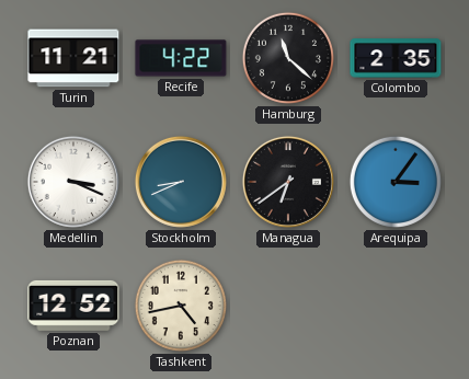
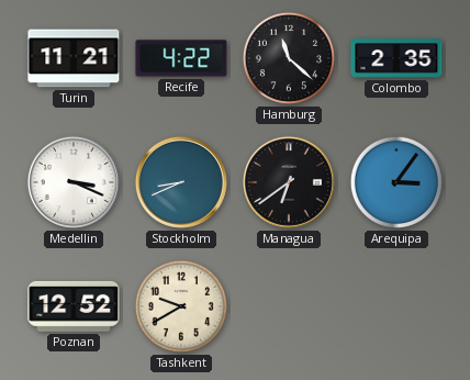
Tashkent: 4:43 -> 9:40
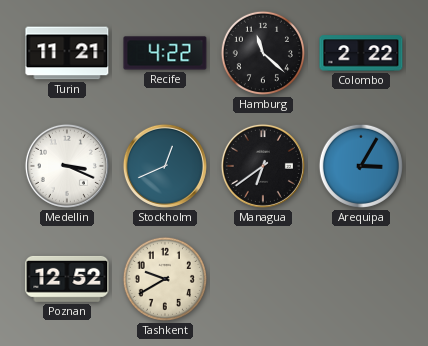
Colombo: 2:35 -> 2:22
Stockholm: 8:41 -> 12:41
Arequipa: 3:06 -> 3:05
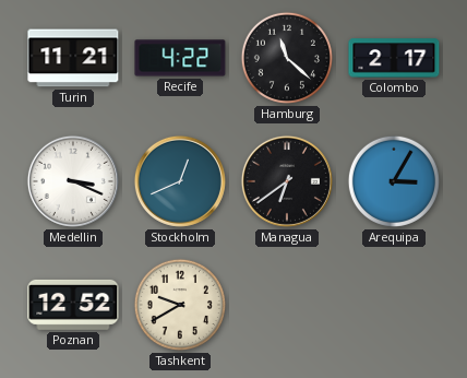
Colombo: 2:22 -> 2:17
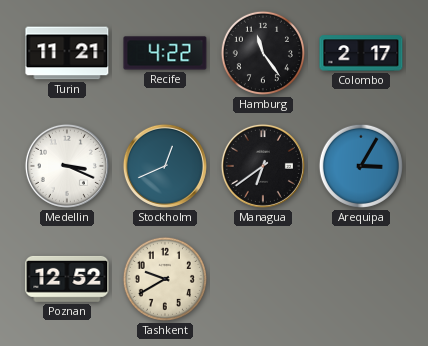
Hamburg: 11:22 -> 11:24
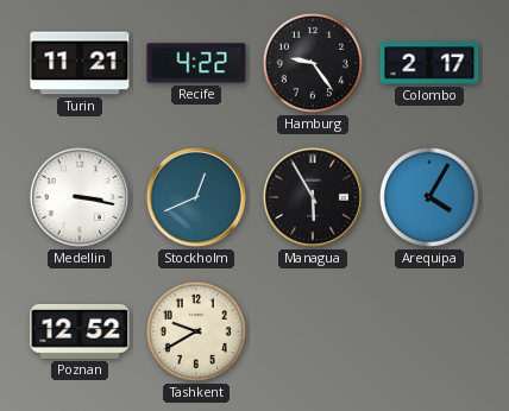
Hamburg: 11:24 -> 9:24
Medellin: 3:19 -> 3:17
Managua: 6:39 -> 5:55
Arequipa: 3:05 -> 4:05
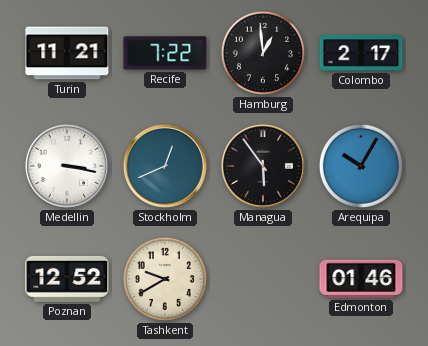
Recife: 4:22 -> 7:22
Hamburg: 9:24 -> 12:59
Managua: 5:55 -> 5:54
Arequipa: 4:05 -> 10:05
Edmonton: none -> 01:46
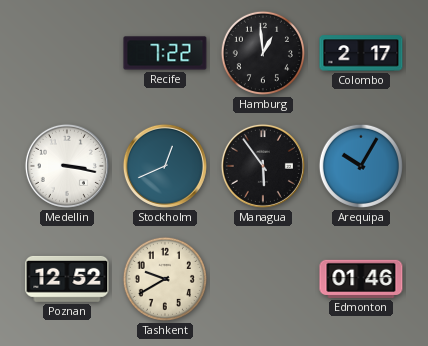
Turin: 11:21 -> none
